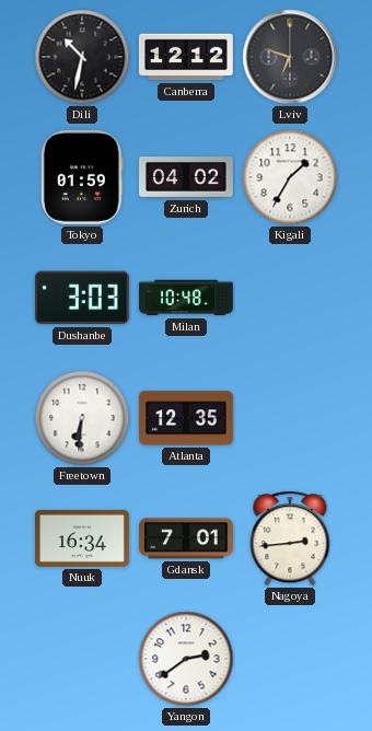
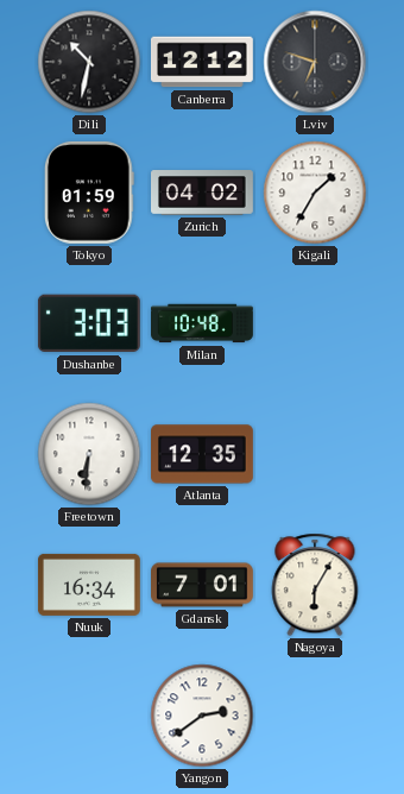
Nagoya: 2:44 -> 6:05
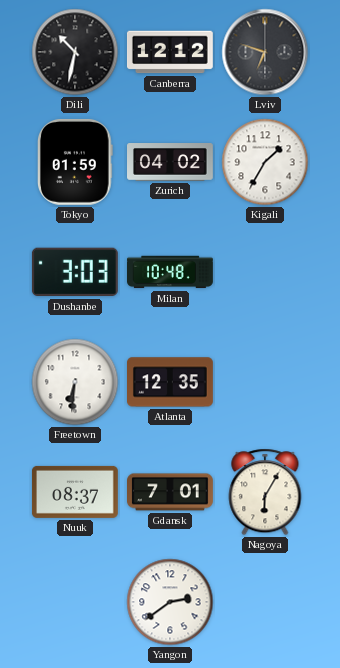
Nuuk: 16:34 -> 08:37
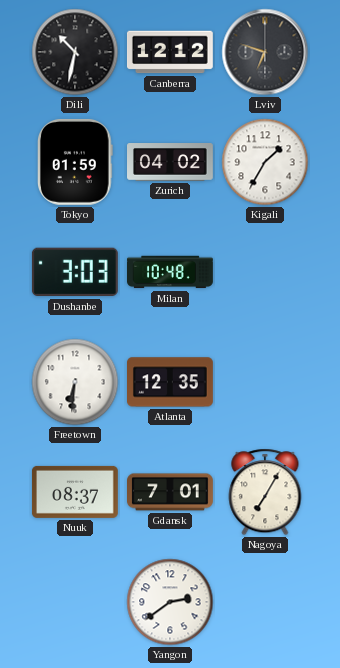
Nagoya: 6:05 -> 7:05
